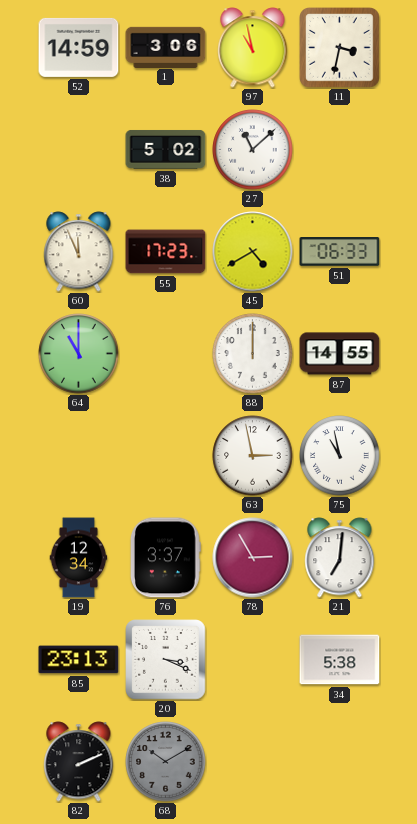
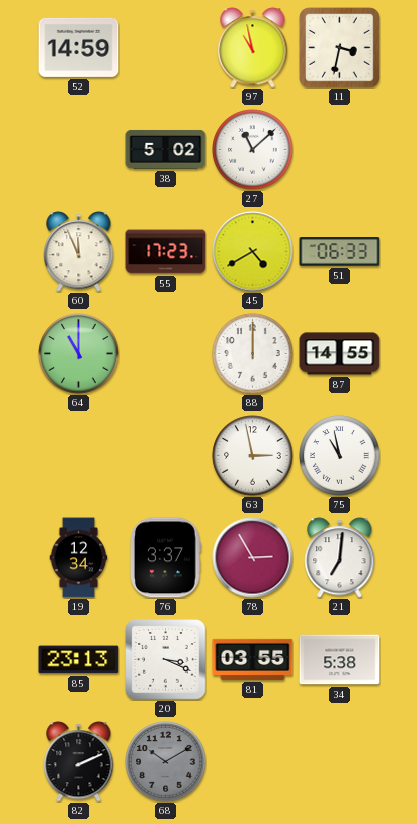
1: 3:06 -> none
81: none -> 03:55
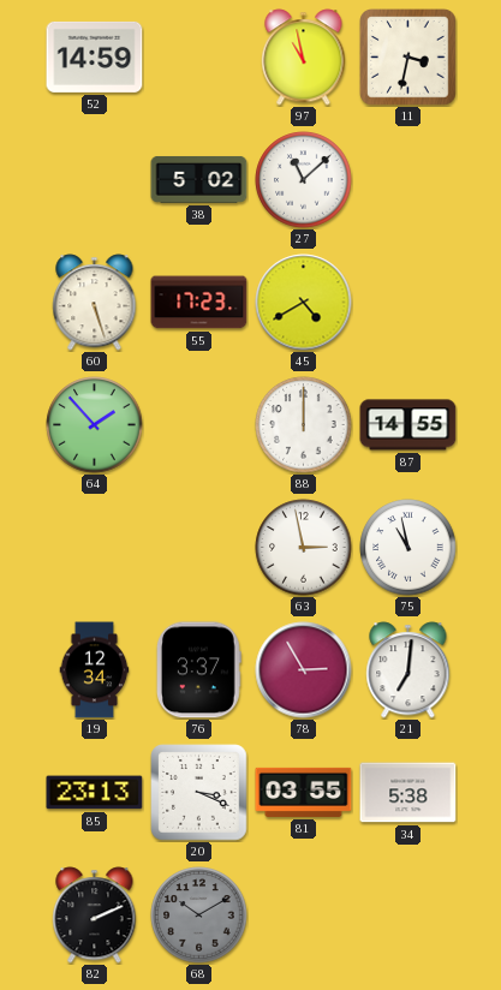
60: 11:56 -> 5:27
51: 06:33 -> none
64: 11:00 -> 1:53
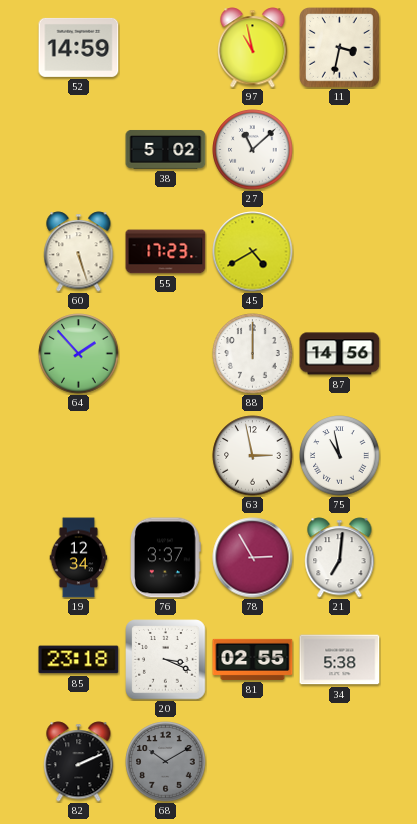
87: 14:55 -> 14:56
85: 23:13 -> 23:18
81: 03:55 -> 02:55
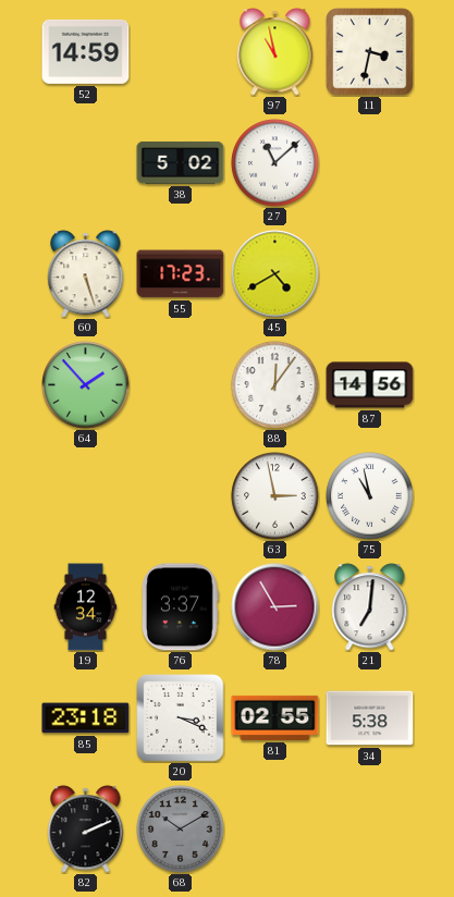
88: 12:00 -> 12:06
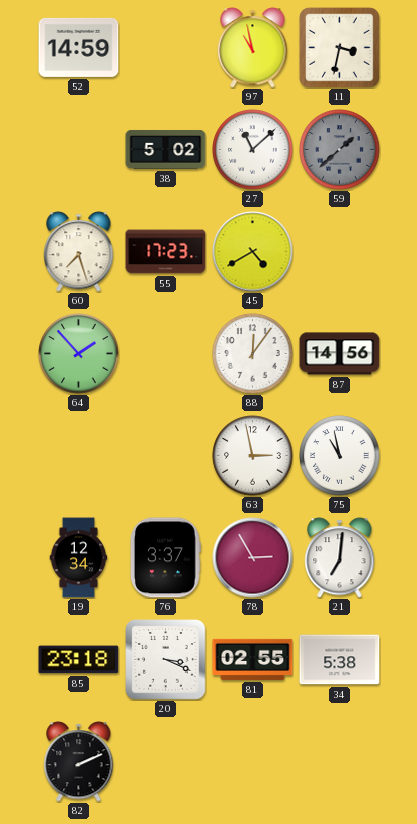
59: none -> 1:38
60: 5:27 -> 7:27
68: 10:10 -> none
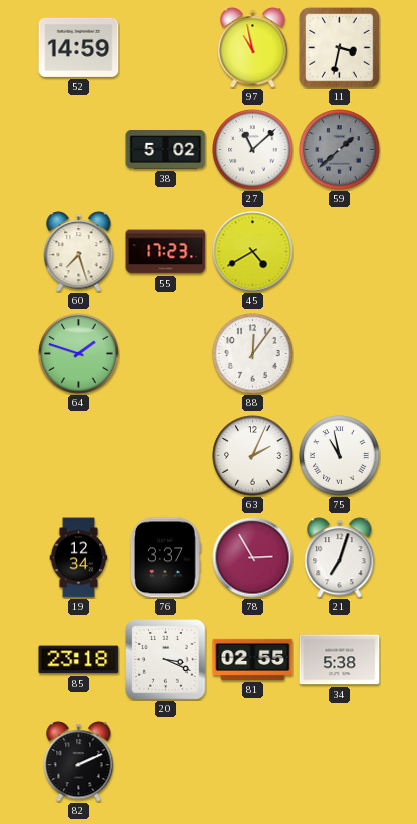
64: 1:53 -> 1:48
87: 14:56 -> none
63: 2:58 -> 2:04
21: 7:01 -> 7:03
